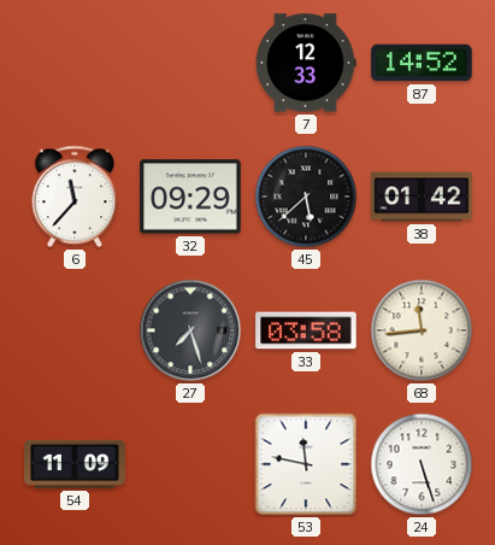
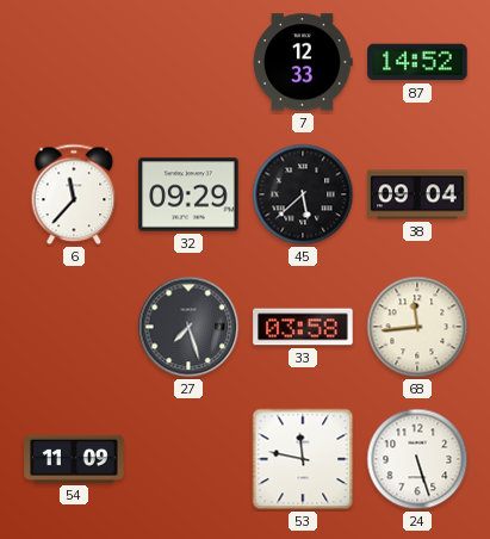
38: 01:42 -> 09:04
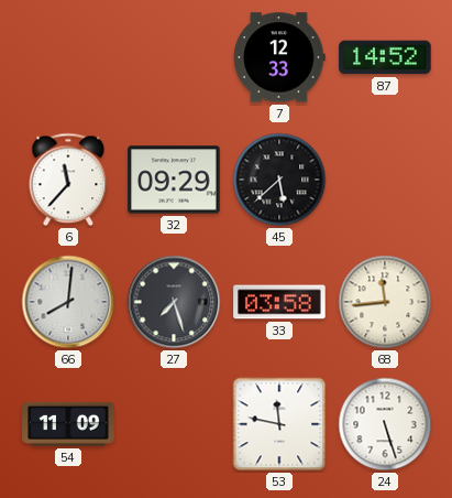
38: 09:04 -> none
66: none -> 8:01
